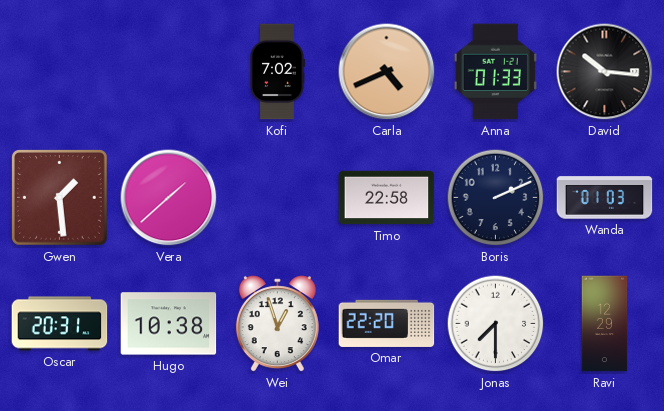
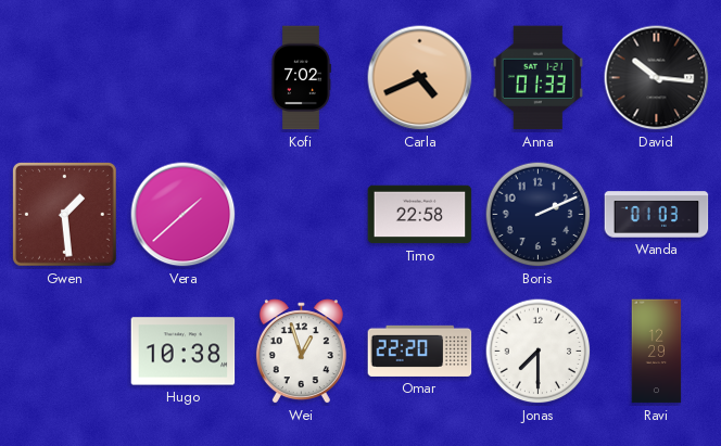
Oscar: 20:31 -> none
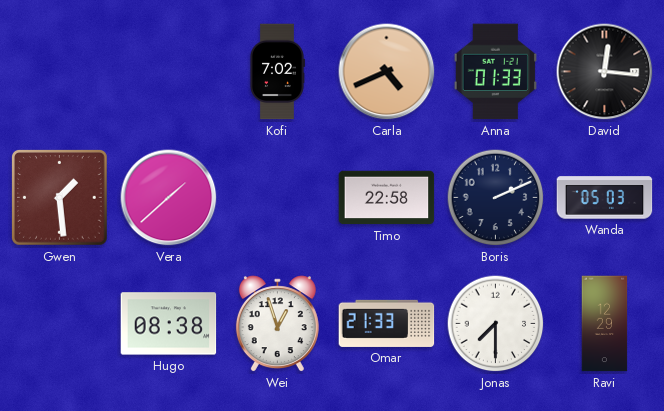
David: 10:16 -> 12:16
Wanda: 01:03 -> 05:03
Hugo: 10:38 -> 08:38
Omar: 22:20 -> 21:33
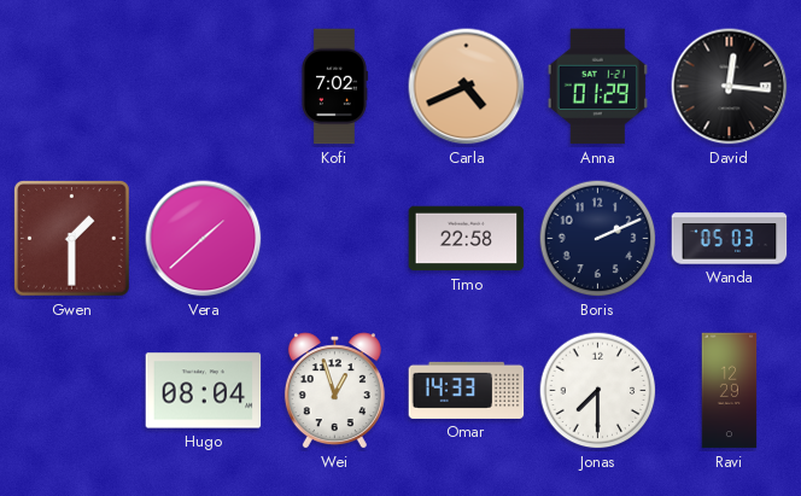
Anna: 01:33 -> 01:29
Gwen: 1:29 -> 1:30
Hugo: 08:38 -> 08:04
Omar: 21:33 -> 14:33
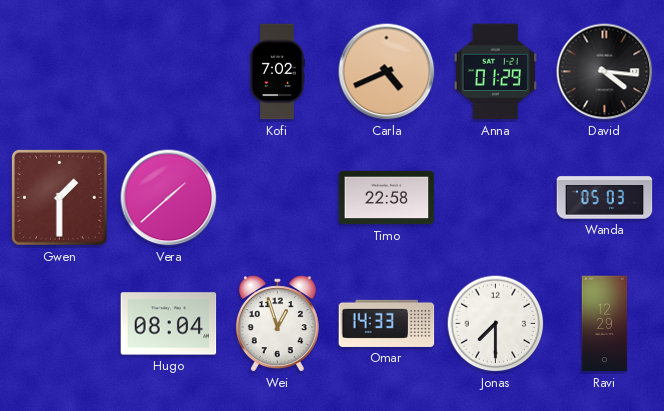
David: 12:16 -> 4:16
Boris: 2:11 -> none
